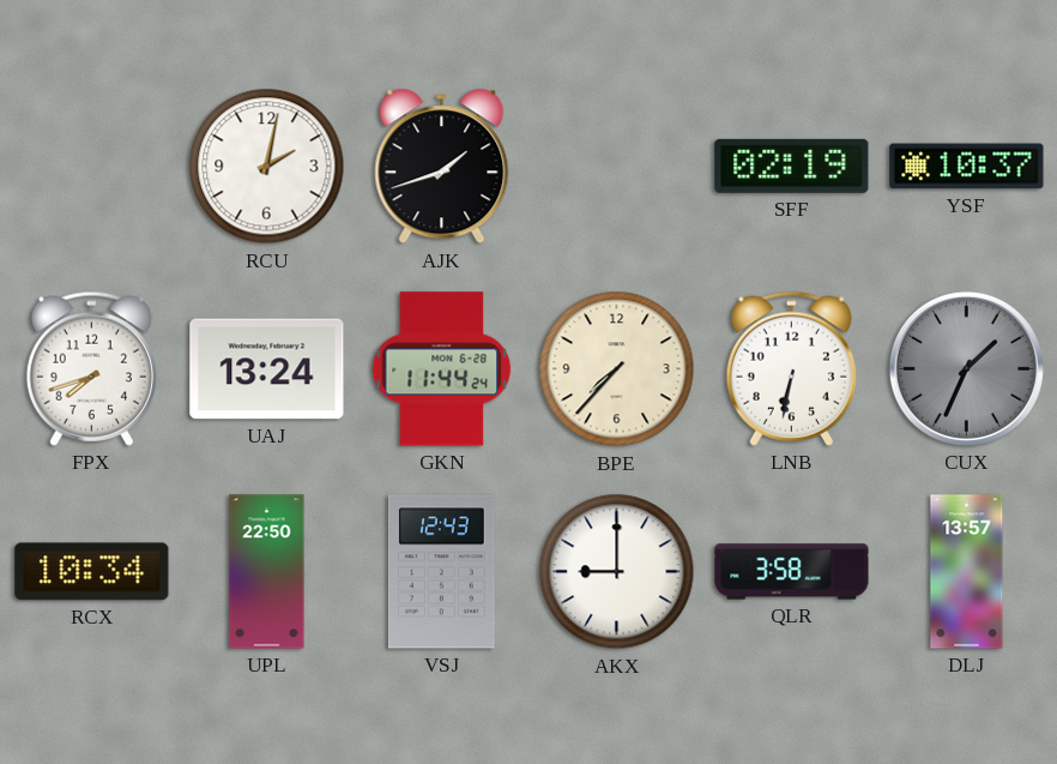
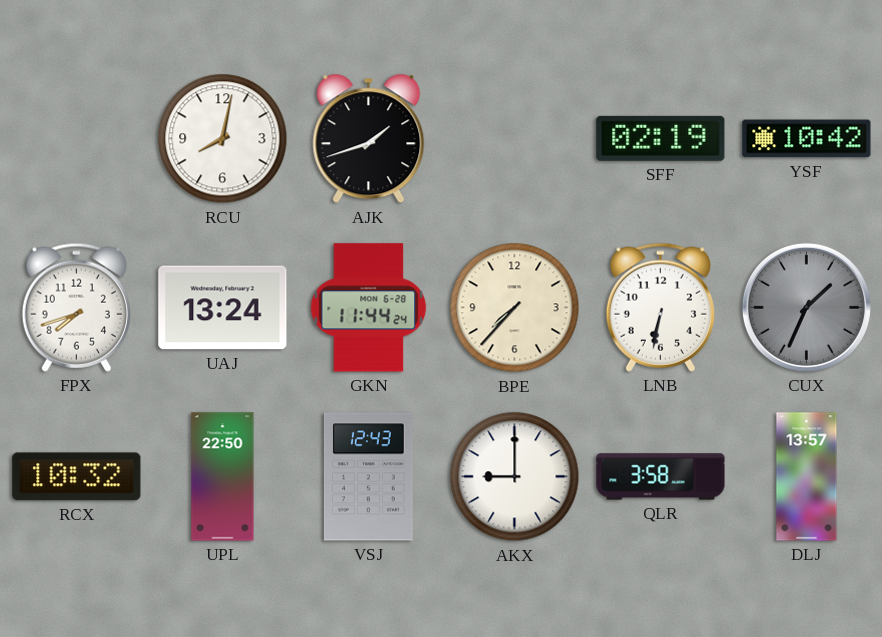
RCU: 2:02 -> 8:02
YSF: 10:37 -> 10:42
RCX: 10:34 -> 10:32
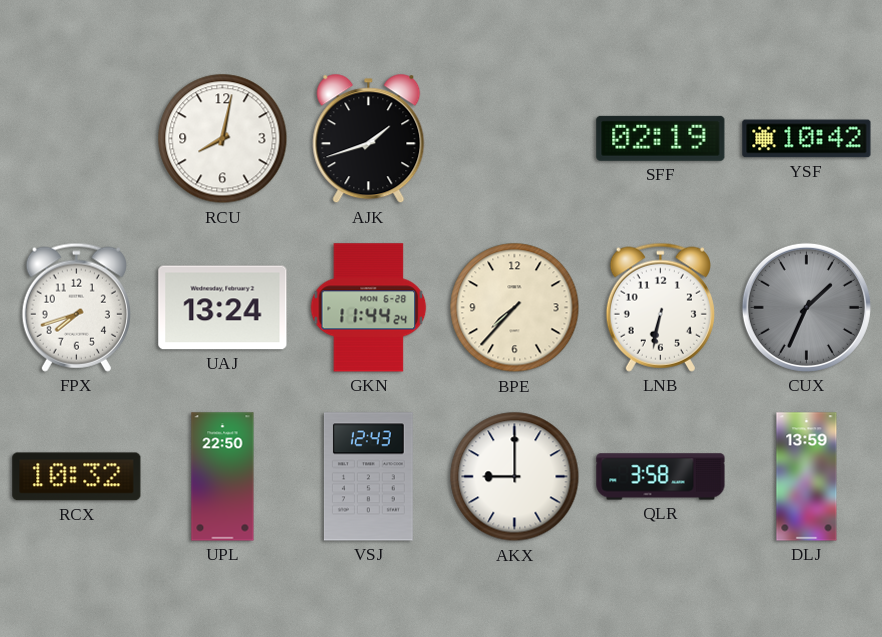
DLJ: 13:57 -> 13:59
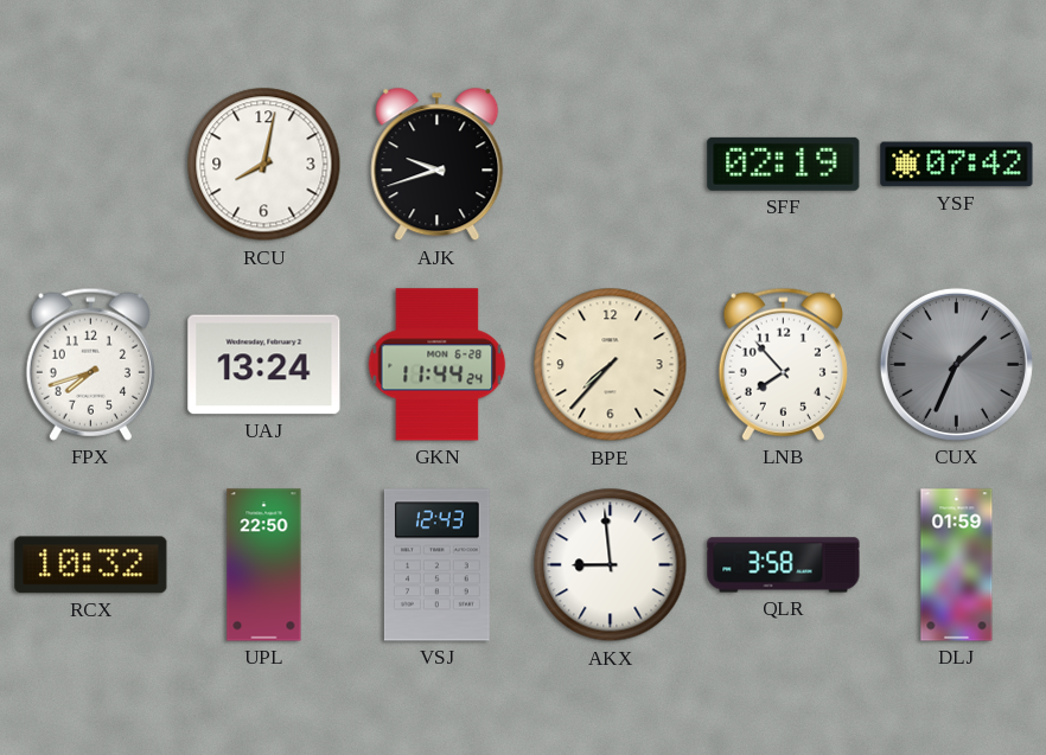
AJK: 1:42 -> 9:42
YSF: 10:42 -> 07:42
LNB: 6:32 -> 7:53
AKX: 9:00 -> 8:59
DLJ: 13:59 -> 01:59
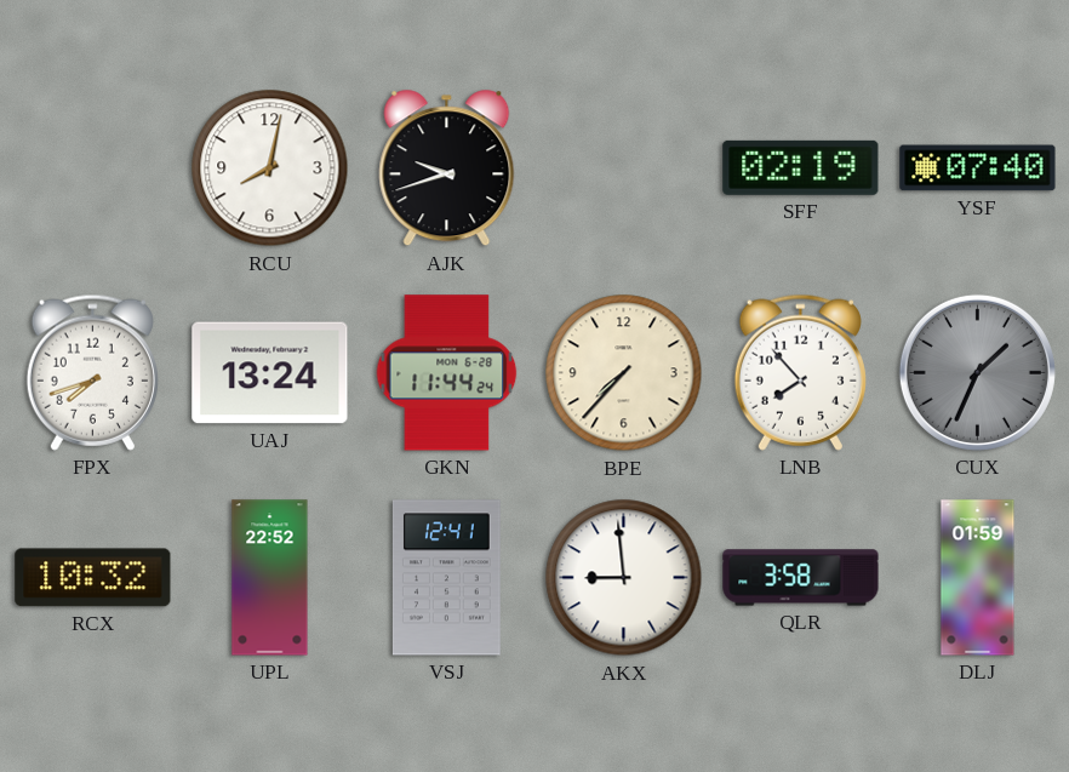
YSF: 07:42 -> 07:40
UPL: 22:50 -> 22:52
VSJ: 12:43 -> 12:41
